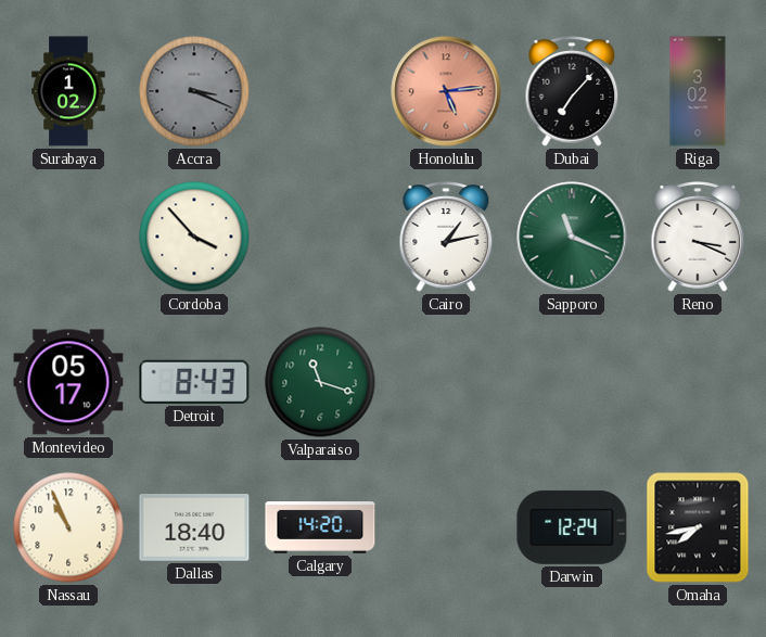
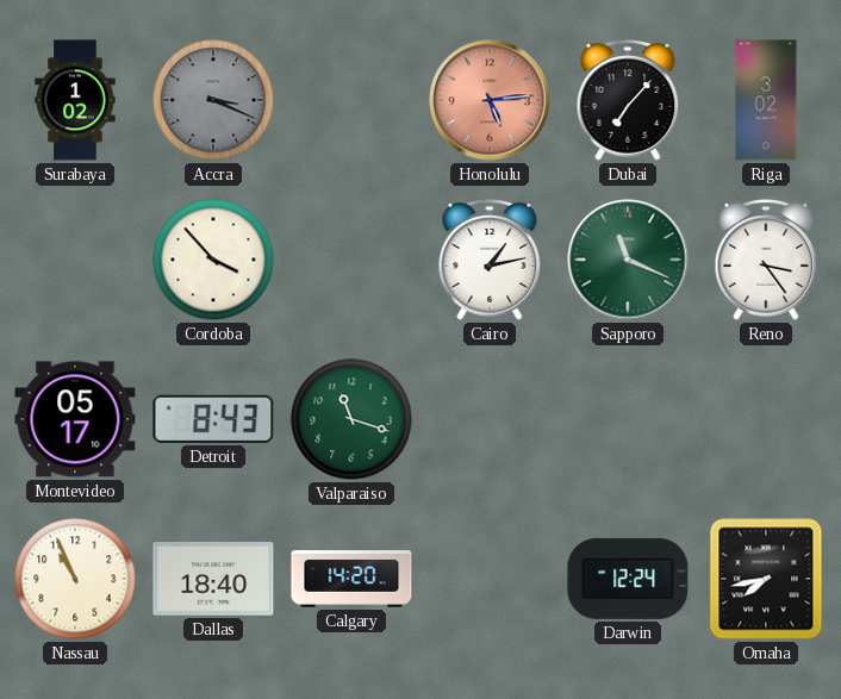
Reno: 3:19 -> 3:24
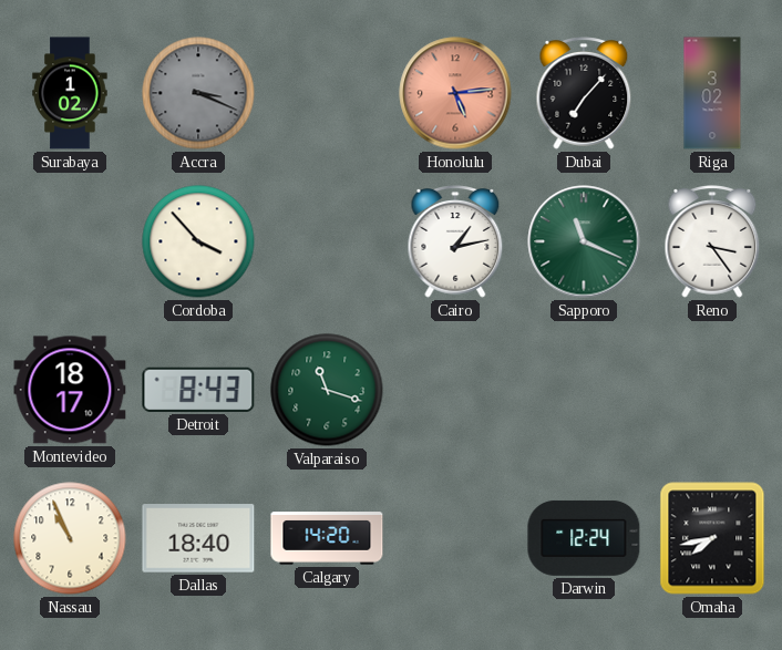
Montevideo: 05:17 -> 18:17
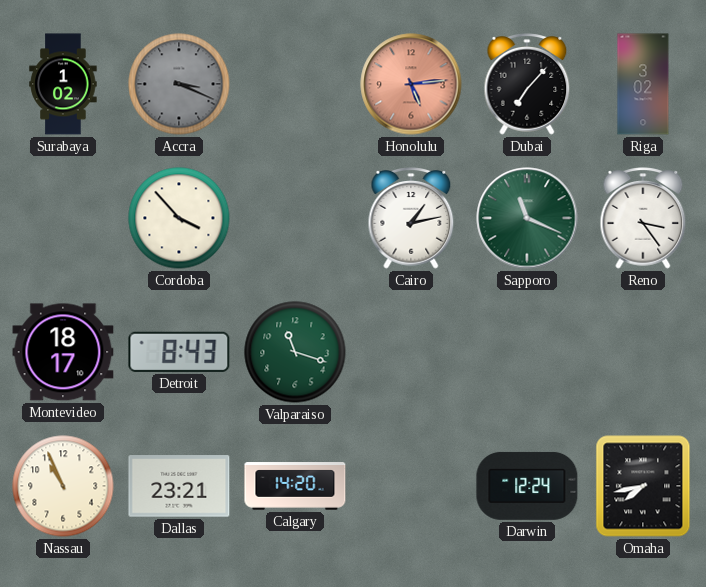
Dallas: 18:40 -> 23:21
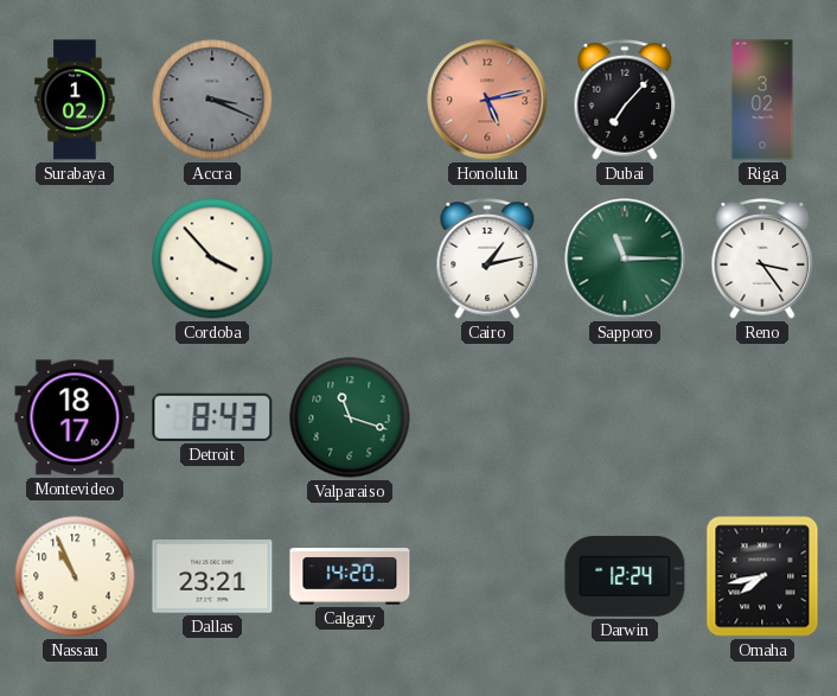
Honolulu: 5:14 -> 5:13
Sapporo: 11:19 -> 11:15
